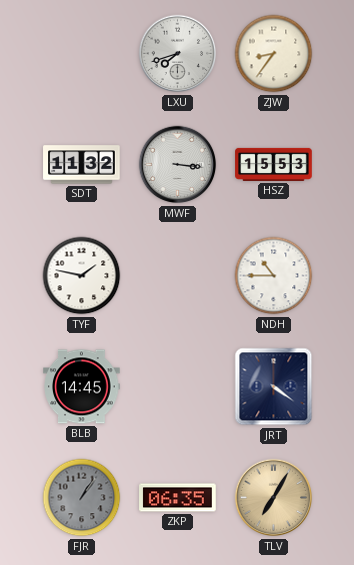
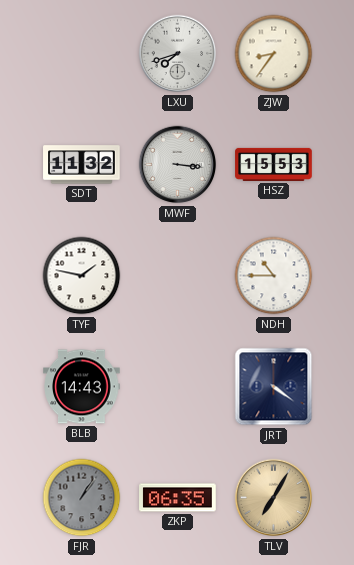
BLB: 14:45 -> 14:43
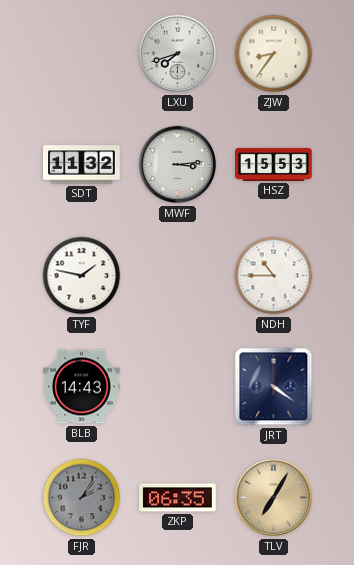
MWF: 3:16 -> 3:14
FJR: 1:06 -> 2:06
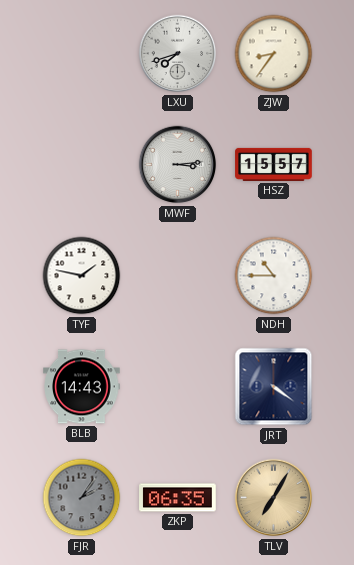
SDT: 11:32 -> none
HSZ: 15:53 -> 15:57
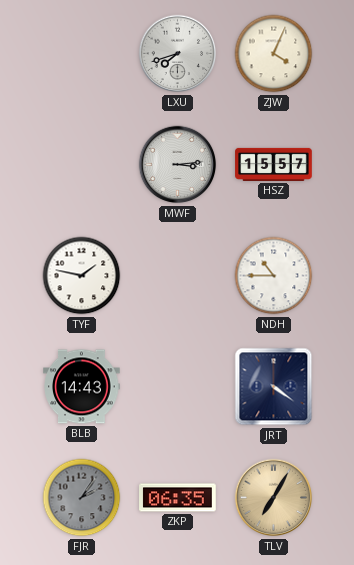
ZJW: 8:36 -> 4:04
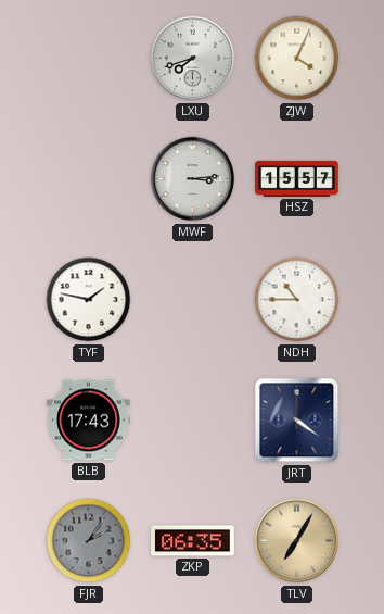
BLB: 14:43 -> 17:43
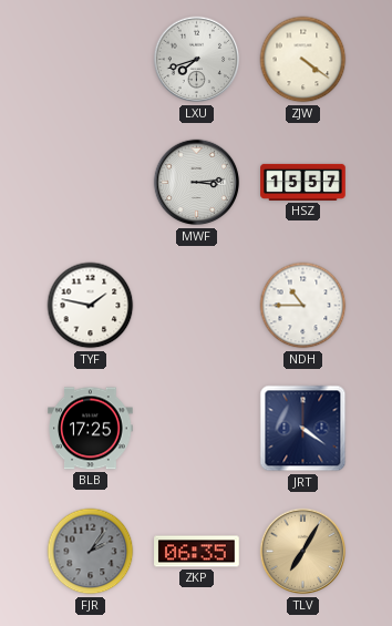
ZJW: 4:04 -> 4:21
BLB: 17:43 -> 17:25
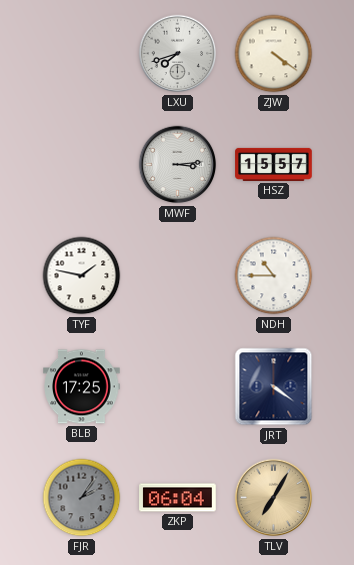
ZKP: 06:35 -> 06:04
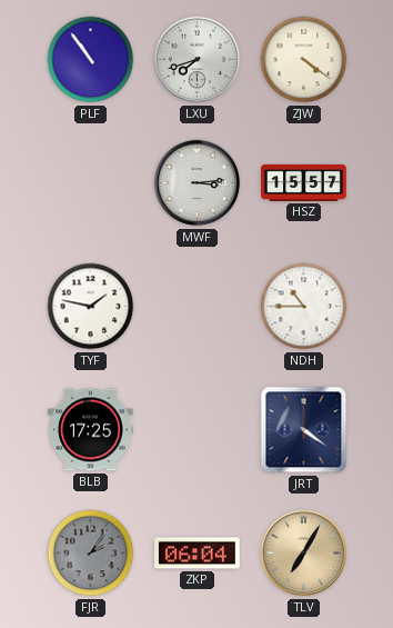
PLF: none -> 10:54
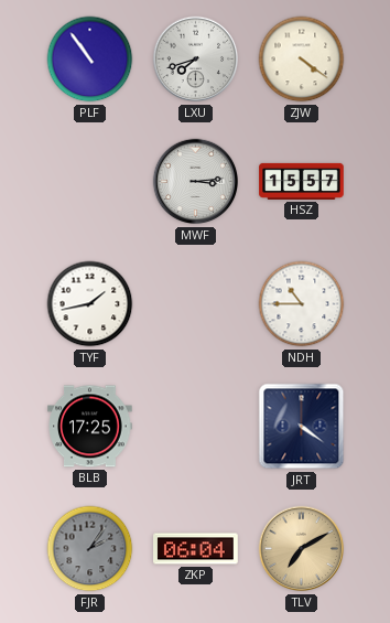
TYF: 1:47 -> 1:43
TLV: 7:05 -> 7:10
